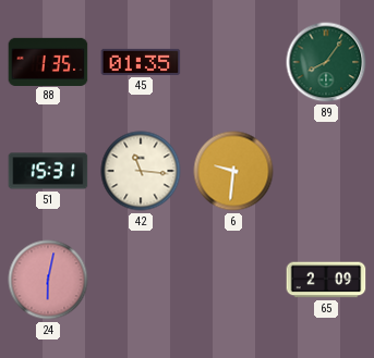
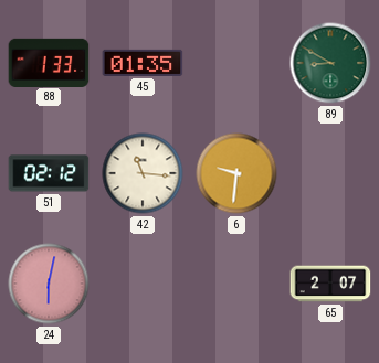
88: 1:35 -> 1:33
89: 8:06 -> 8:50
51: 15:31 -> 02:12
65: 2:09 -> 2:07
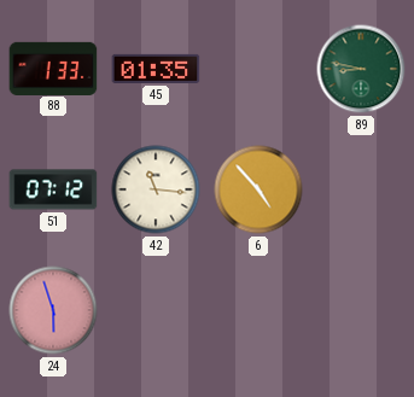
89: 8:50 -> 8:47
51: 02:12 -> 07:12
6: 9:31 -> 4:53
24: 6:02 -> 5:57
65: 2:07 -> none
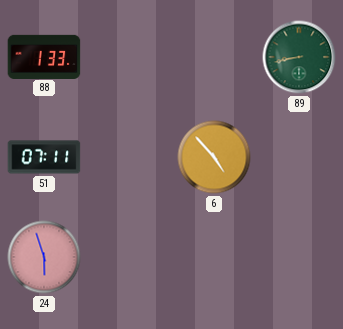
45: 01:35 -> none
89: 8:47 -> 8:43
51: 07:12 -> 07:11
42: 11:16 -> none
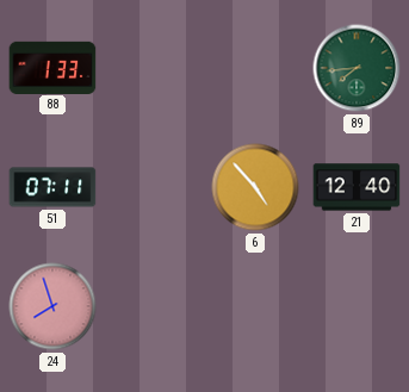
89: 8:43 -> 7:44
21: none -> 12:40
24: 5:57 -> 7:57
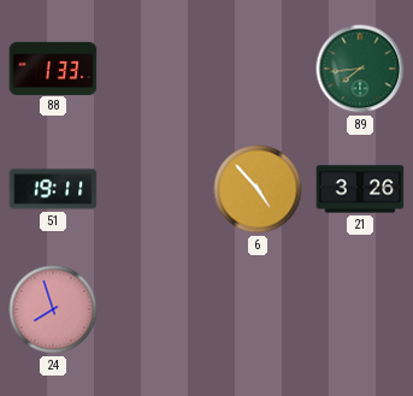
51: 07:11 -> 19:11
21: 12:40 -> 3:26
